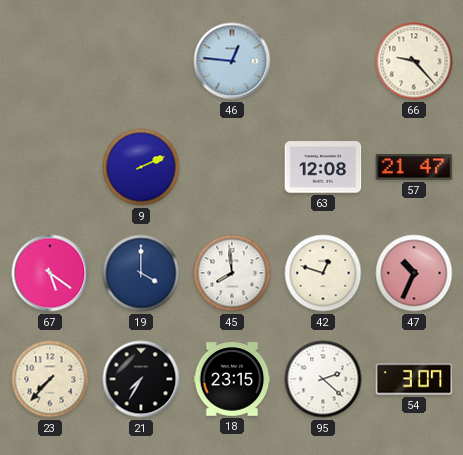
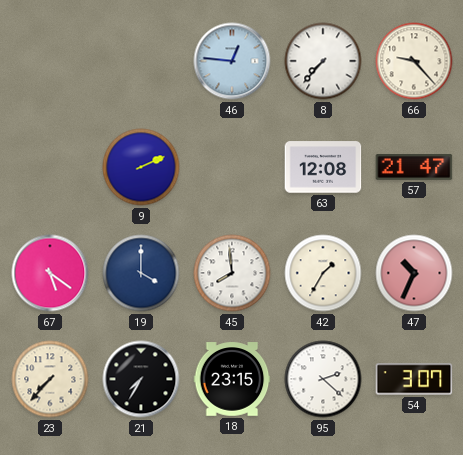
8: none -> 7:37
42: 12:48 -> 1:35
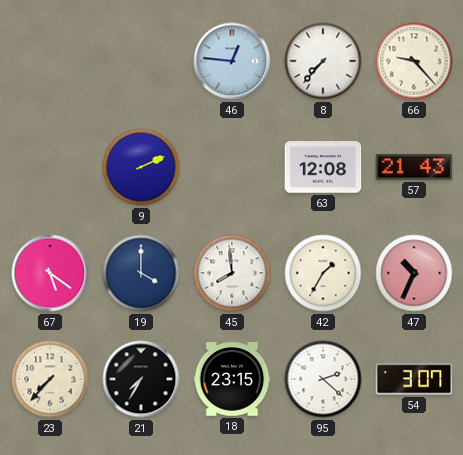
57: 21:47 -> 21:43
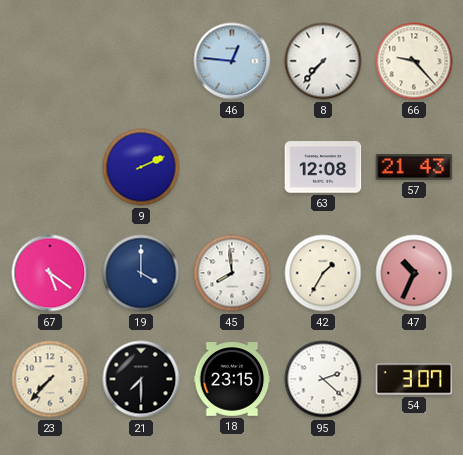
21: 7:35 -> 7:30
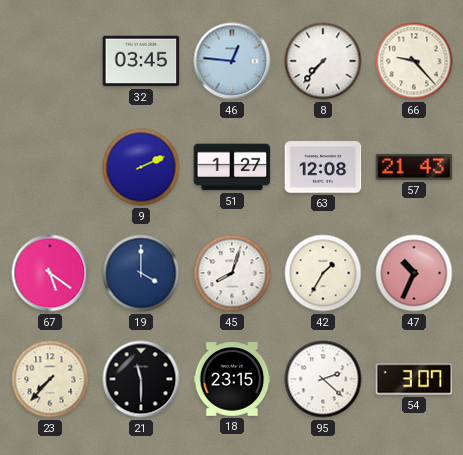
32: none -> 03:45
51: none -> 1:27
45: 7:59 -> 8:03
21: 7:30 -> 11:30
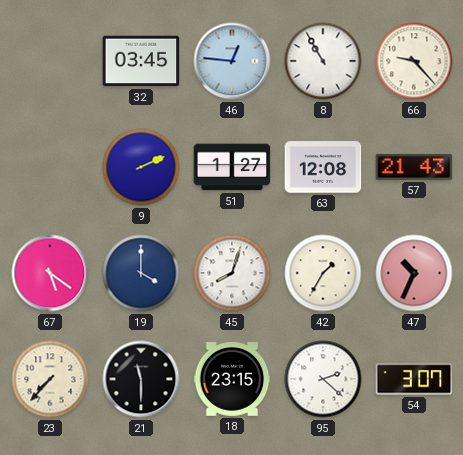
8: 7:37 -> 10:55
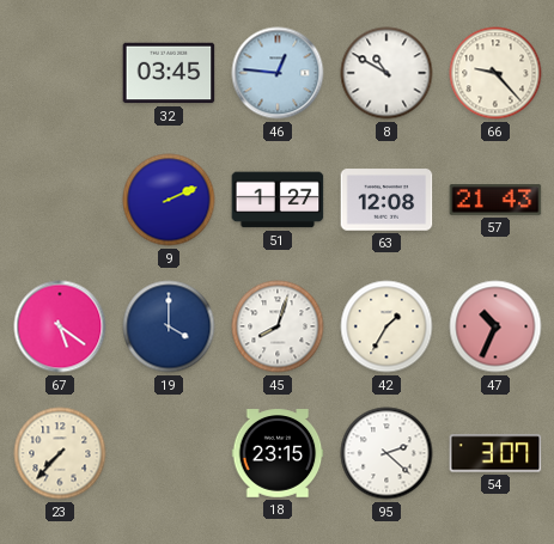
8: 10:55 -> 10:50
21: 11:30 -> none
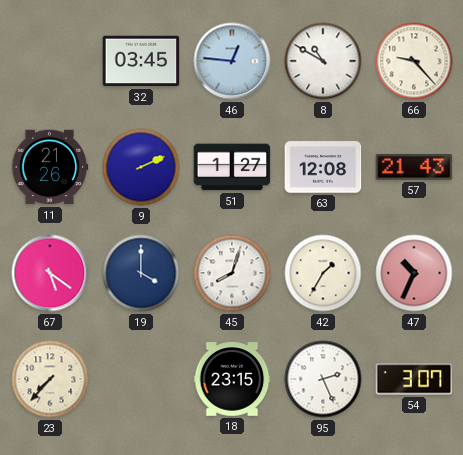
11: none -> 21:26
95: 2:22 -> 2:26
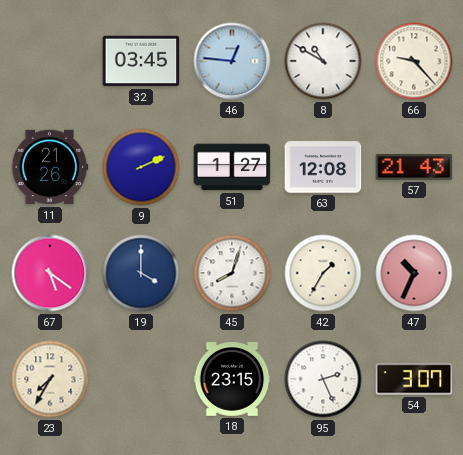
23: 7:37 -> 7:35
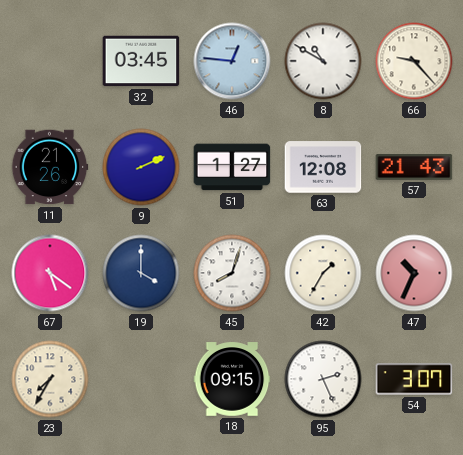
18: 23:15 -> 09:15
